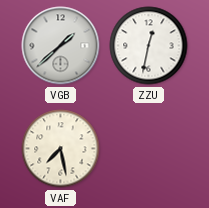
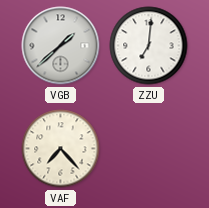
ZZU: 12:32 -> 7:01
VAF: 7:28 -> 7:23
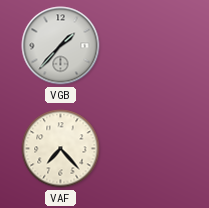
VGB: 1:38 -> 1:37
ZZU: 7:01 -> none
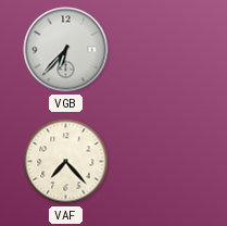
VGB: 1:37 -> 6:37
